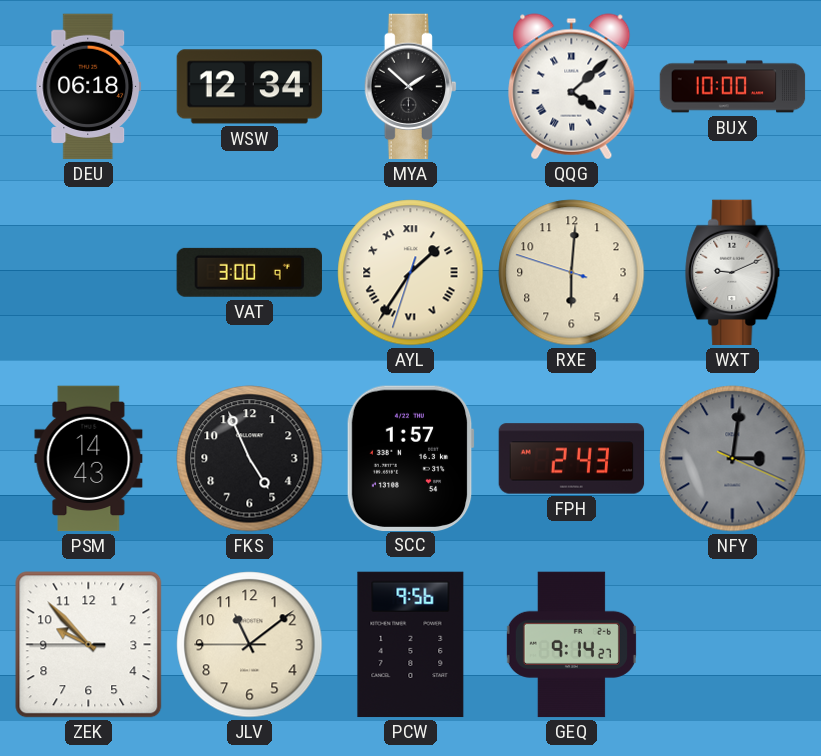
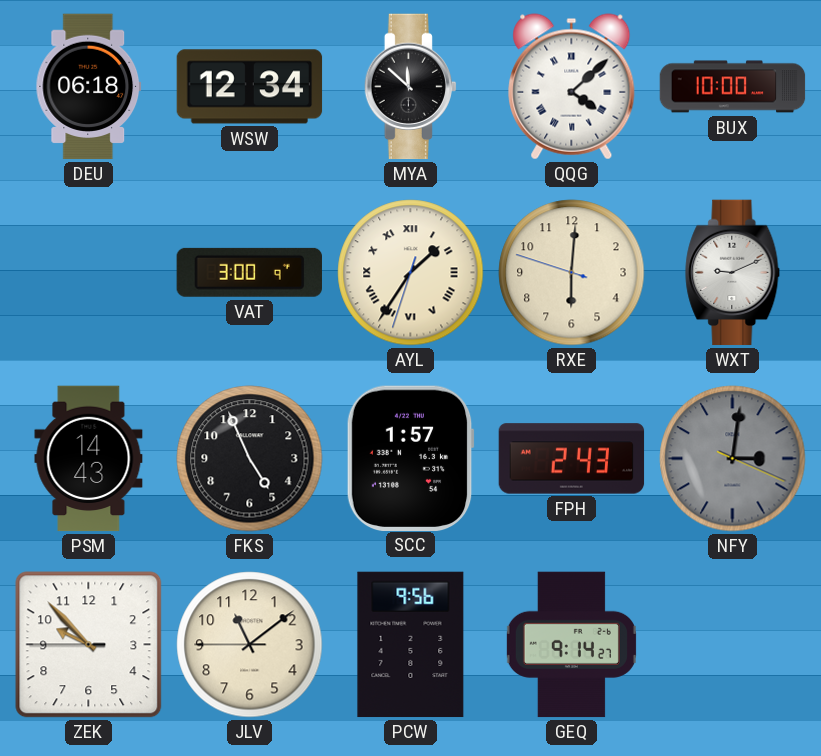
MYA: 1:52 -> 11:52
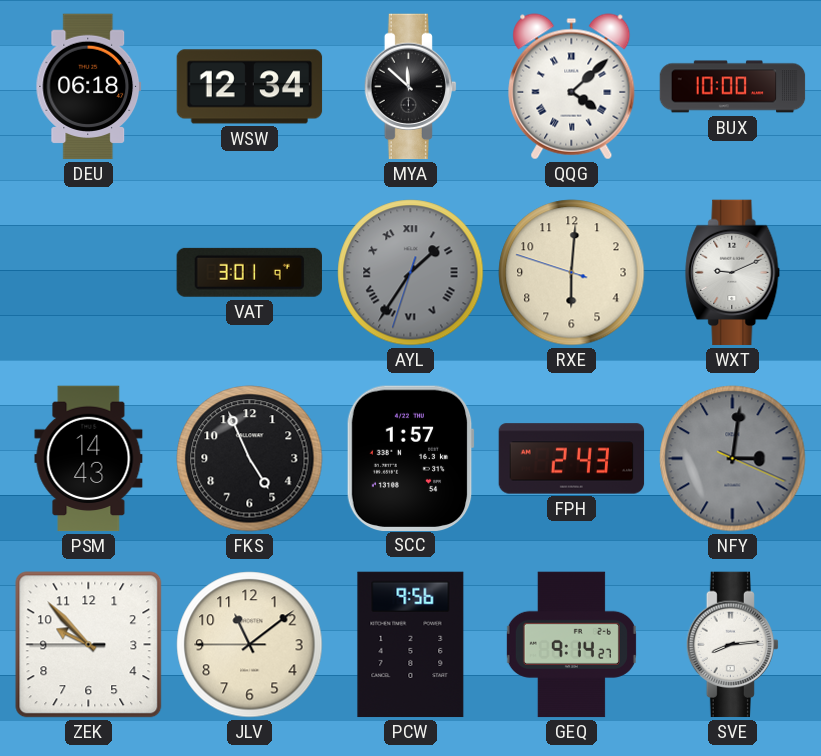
VAT: 3:00 -> 3:01
AYL dial: cream -> grey
SVE: none -> 8:14
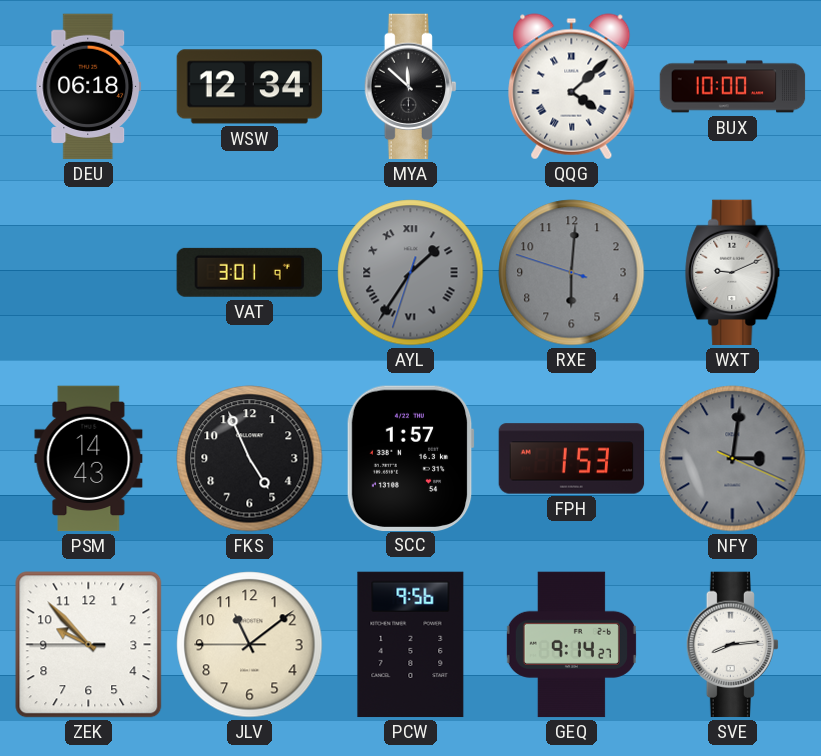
RXE dial: cream -> grey
FPH: 2:43 -> 1:53
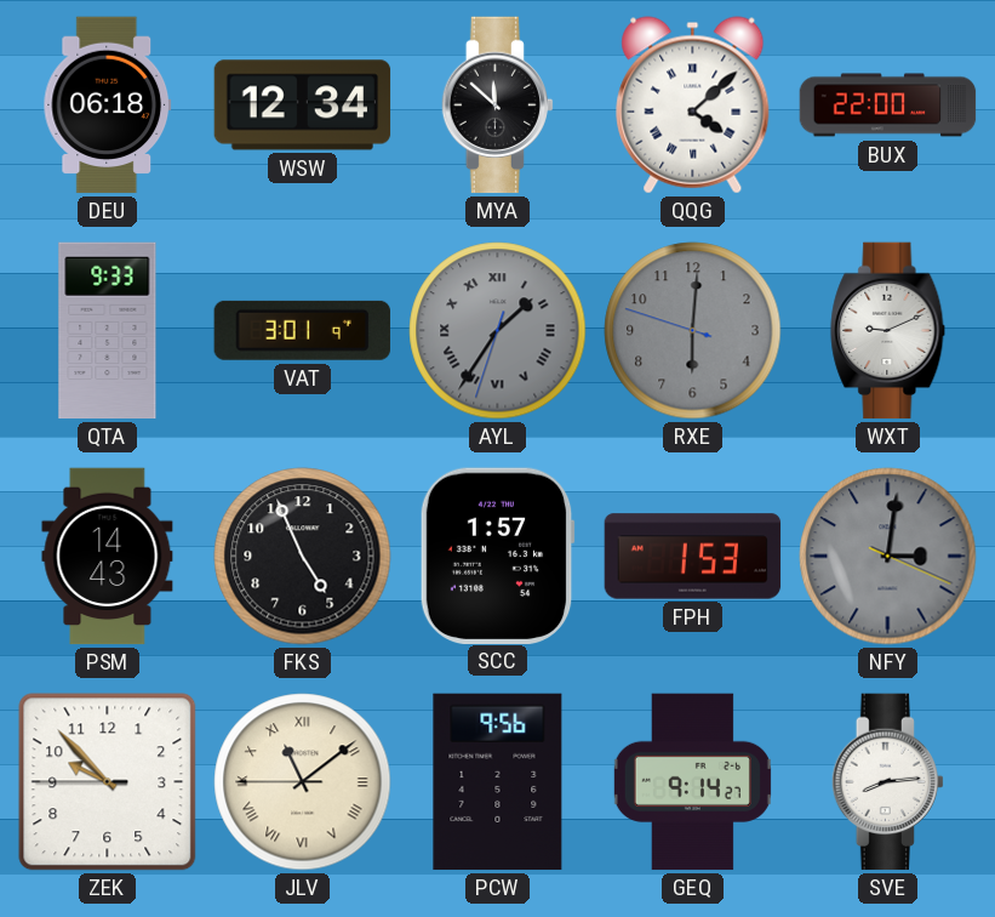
BUX: 10:00 -> 22:00
QTA: none -> 9:33
JLV numerals: Arabic -> Roman
